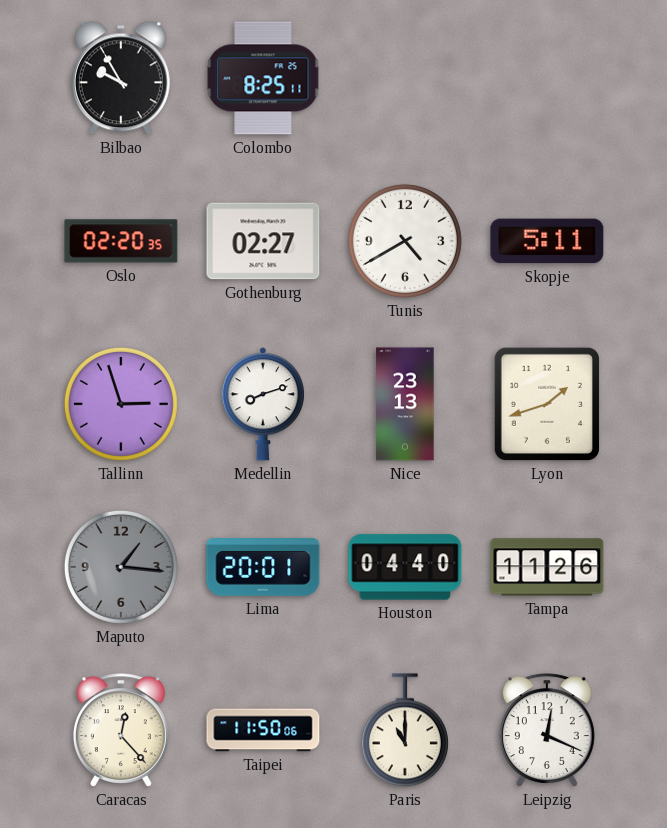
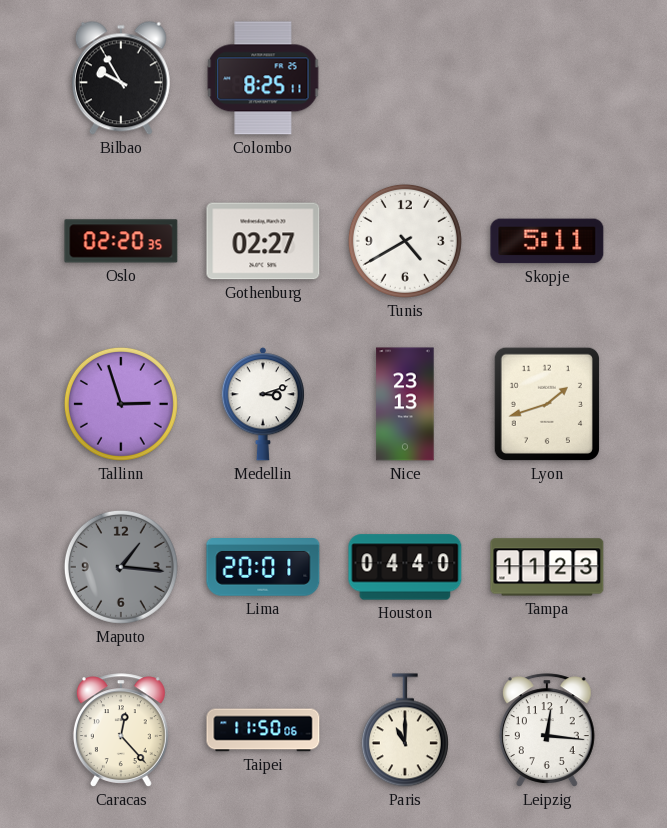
Medellin: 8:12 -> 3:12
Tampa: 11:26 -> 11:23
Leipzig: 12:19 -> 12:16
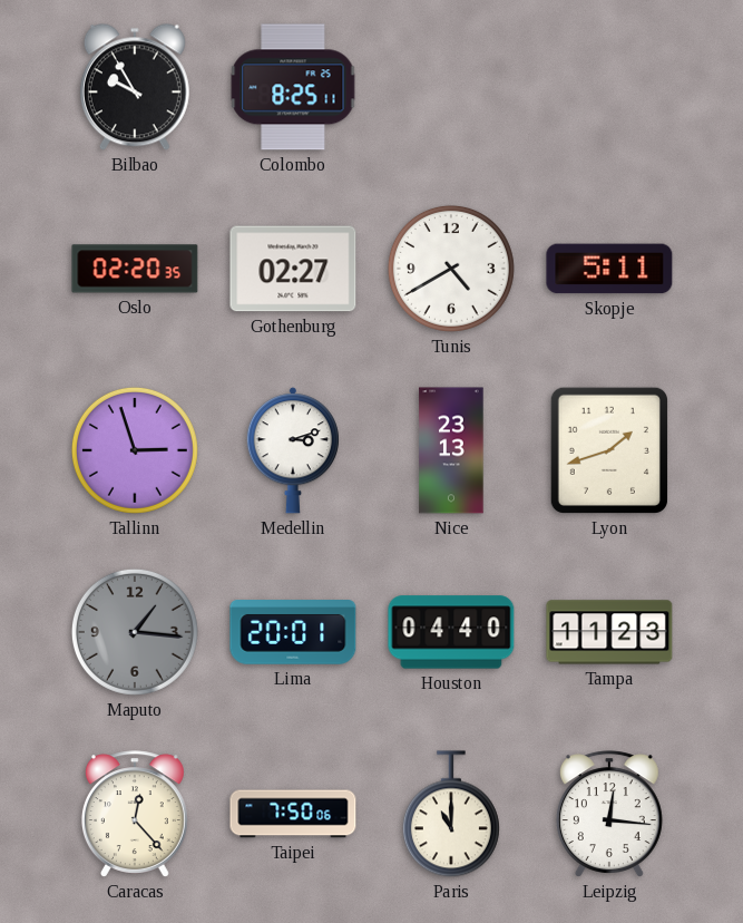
Taipei: 11:50 -> 7:50
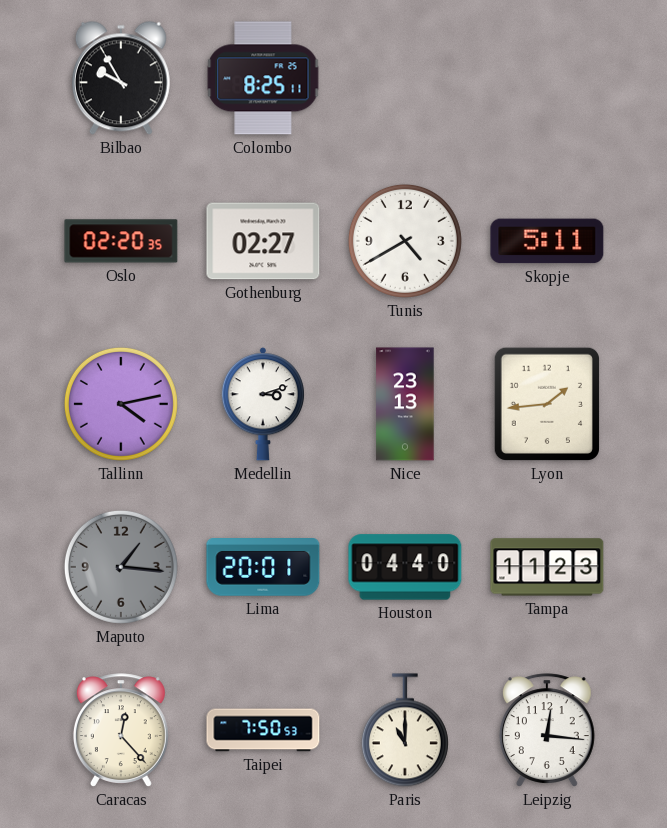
Tallinn: 2:57 -> 4:13
Lyon: 1:42 -> 1:44
Taipei: 7:50:06 -> 7:50:53
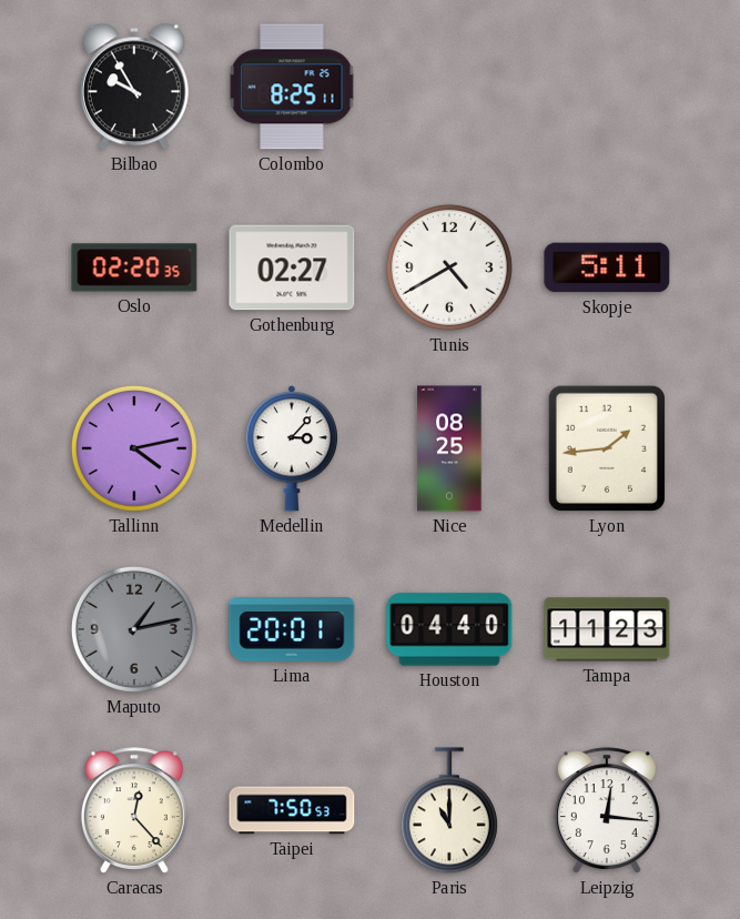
Medellin: 3:12 -> 3:07
Nice: 23:13 -> 08:25
Maputo: 1:16 -> 1:13
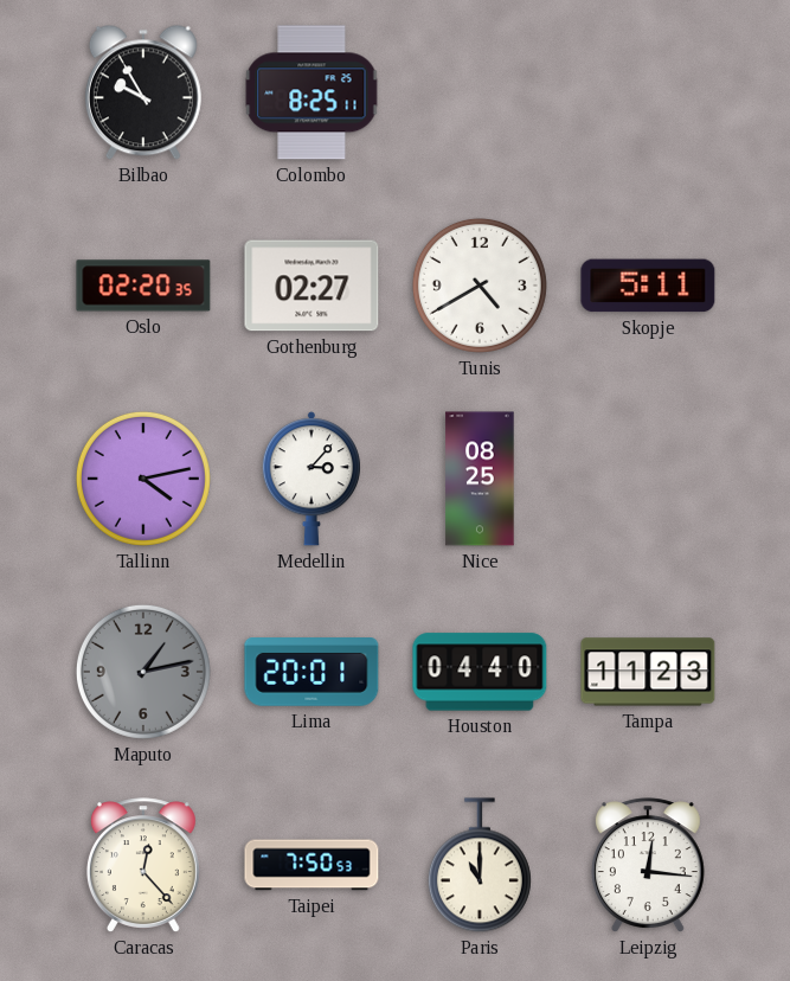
Lyon: 1:44 -> none
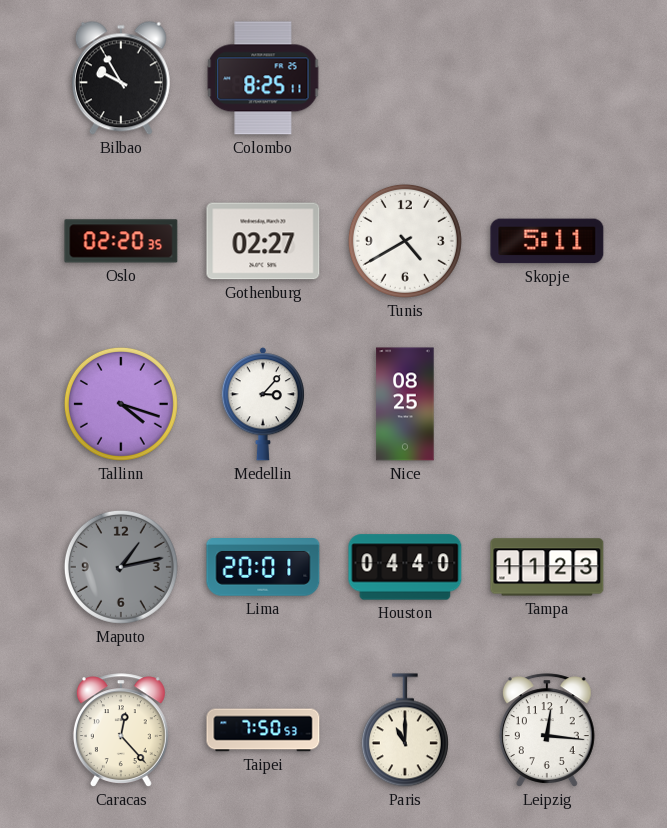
Tallinn: 4:13 -> 4:18
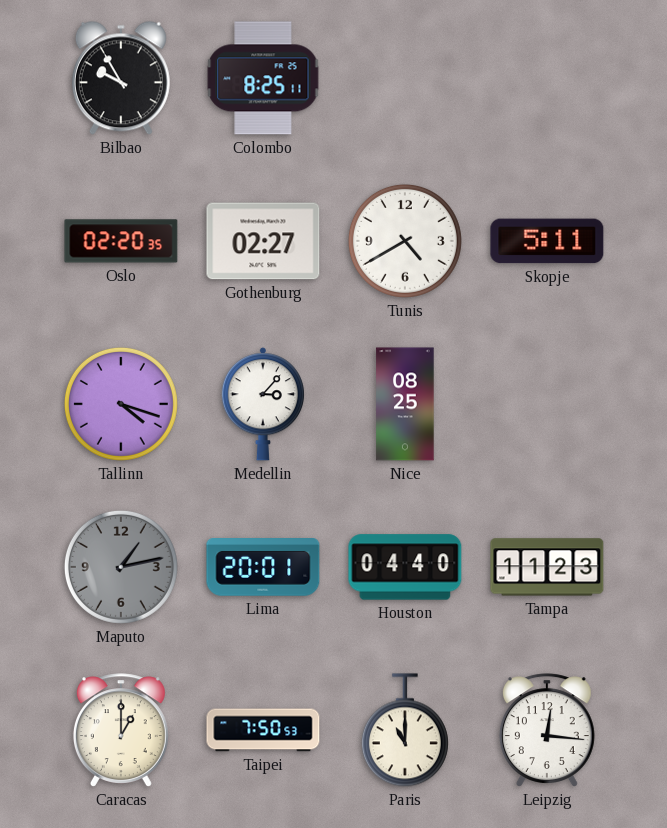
Caracas: 12:23 -> 1:00
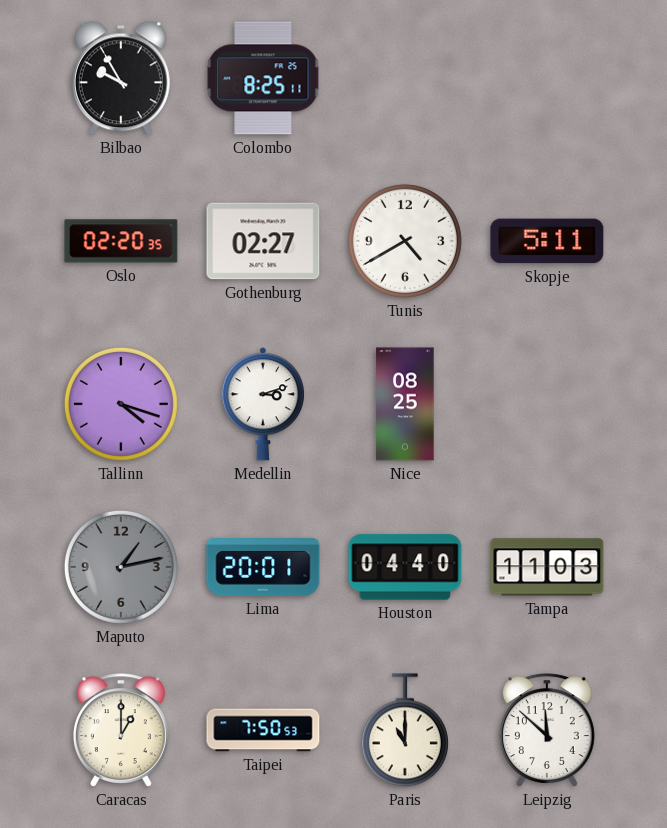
Medellin: 3:07 -> 3:12
Tampa: 11:23 -> 11:03
Leipzig: 12:16 -> 11:52
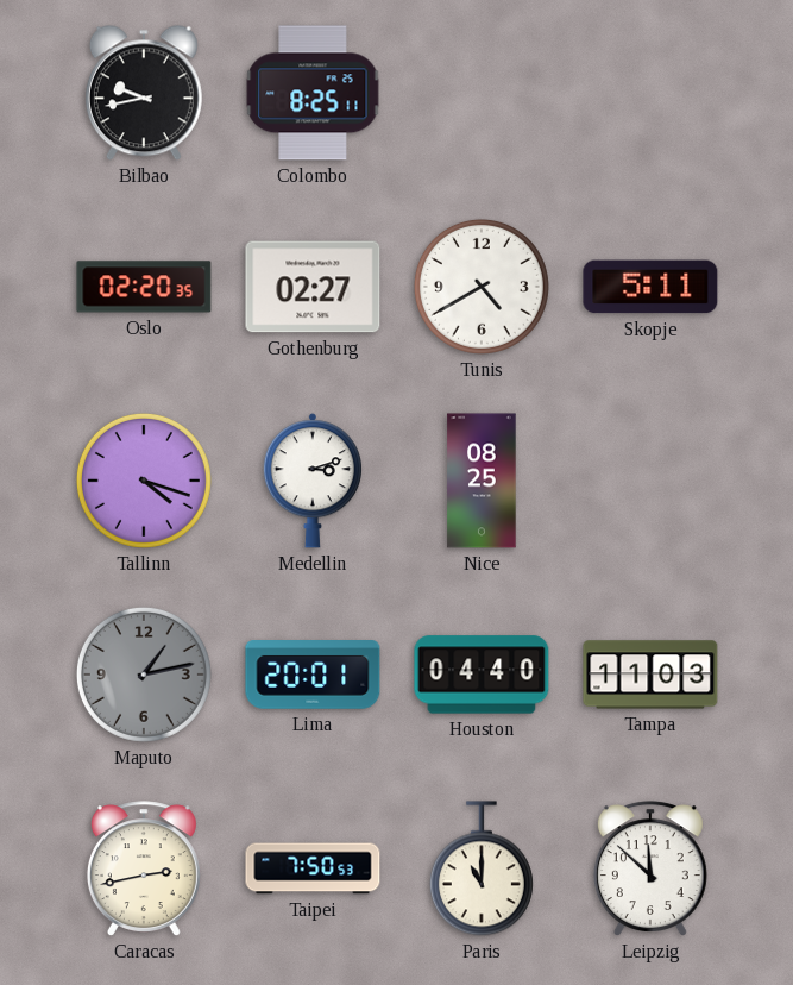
Bilbao: 9:55 -> 9:43
Caracas: 1:00 -> 2:43
